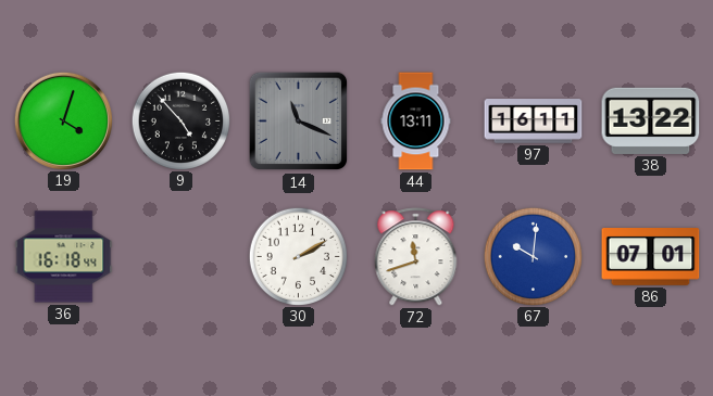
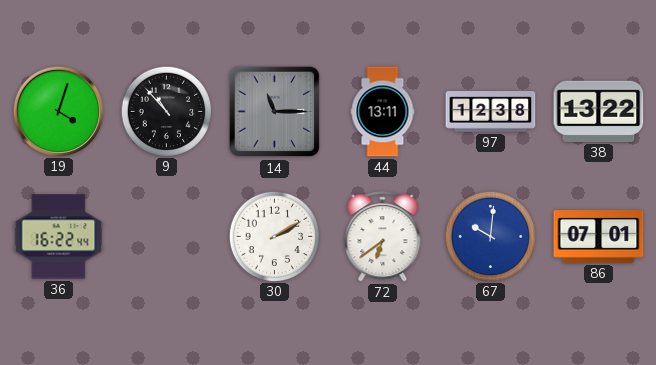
9: 4:53 -> 10:53
14: 11:19 -> 11:15
97: 16:11 -> 12:38
36: 16:18 -> 16:22
72: 11:42 -> 6:39
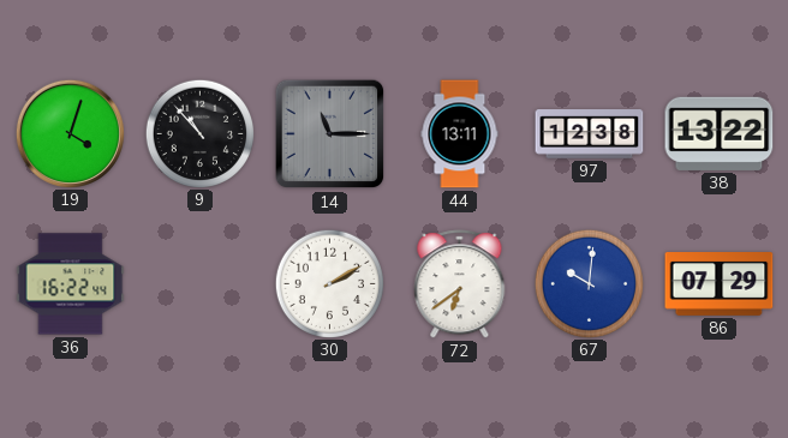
86: 07:01 -> 07:29
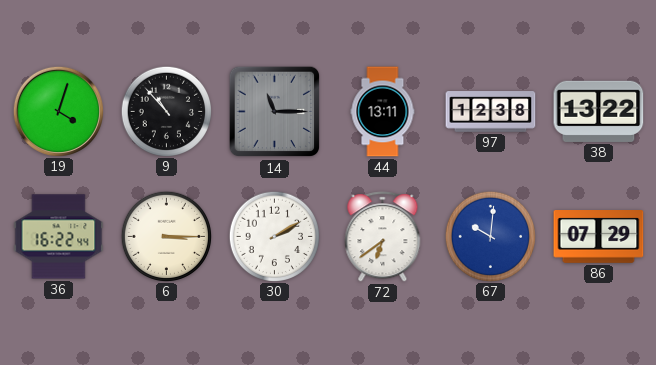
6: none -> 3:15
